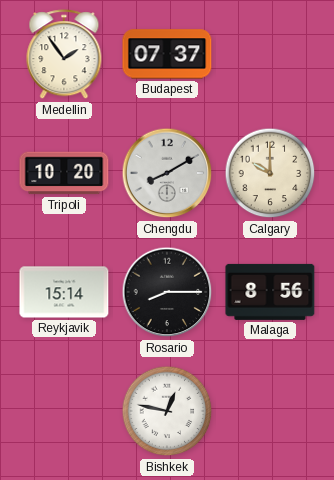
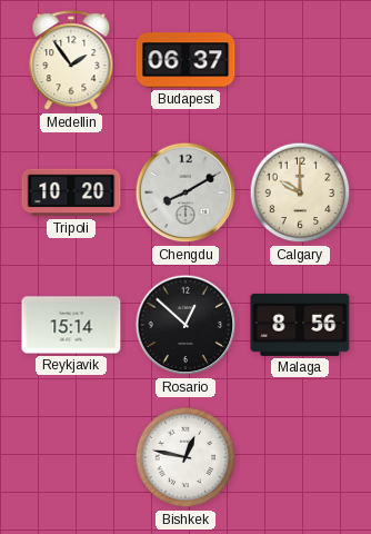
Budapest: 07:37 -> 06:37
Rosario: 8:15 -> 12:52
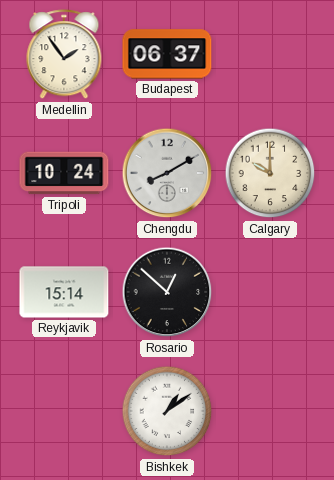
Tripoli: 10:20 -> 10:24
Malaga: 8:56 -> none
Bishkek: 12:47 -> 1:09
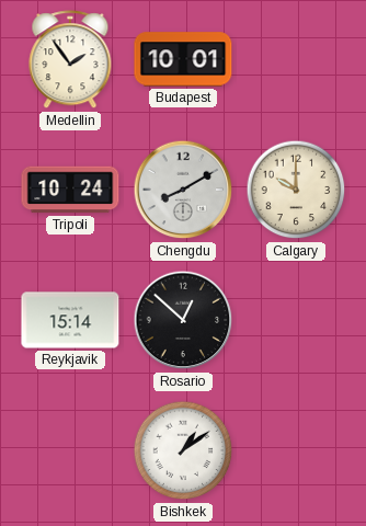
Budapest: 06:37 -> 10:01
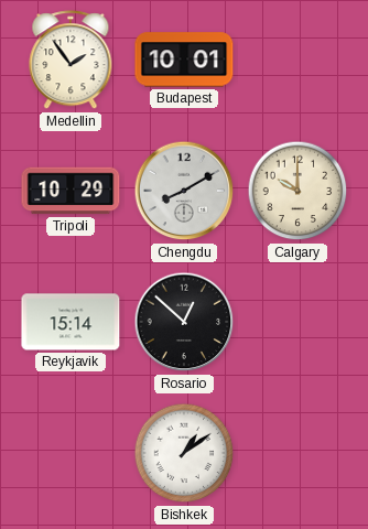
Tripoli: 10:24 -> 10:29
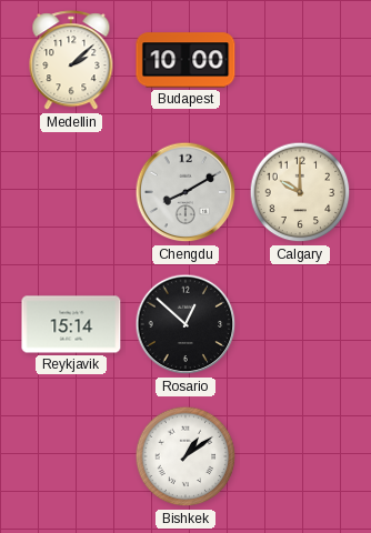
Medellin: 1:54 -> 2:08
Budapest: 10:01 -> 10:00
Tripoli: 10:29 -> none
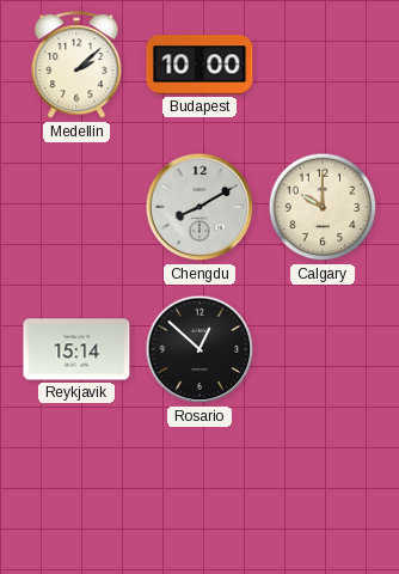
Bishkek: 1:09 -> none
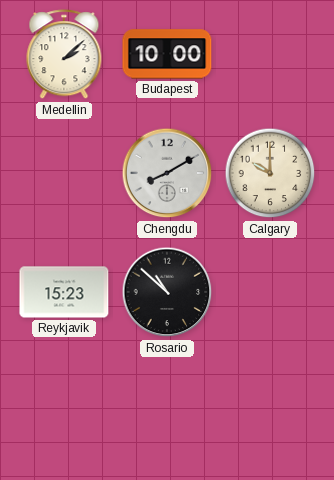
Reykjavik: 15:14 -> 15:23
Rosario: 12:52 -> 10:52
